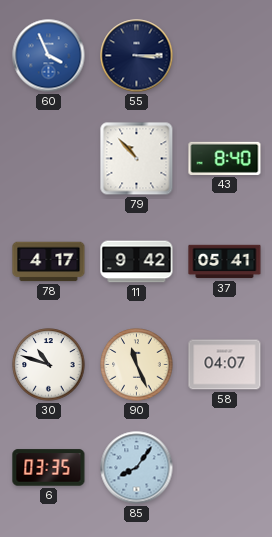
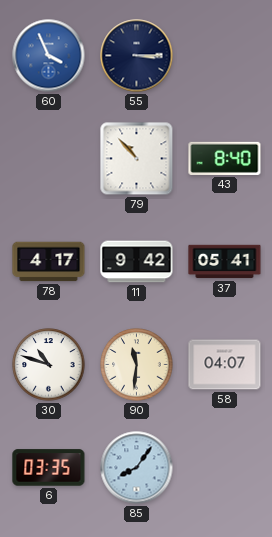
90: 11:26 -> 11:31
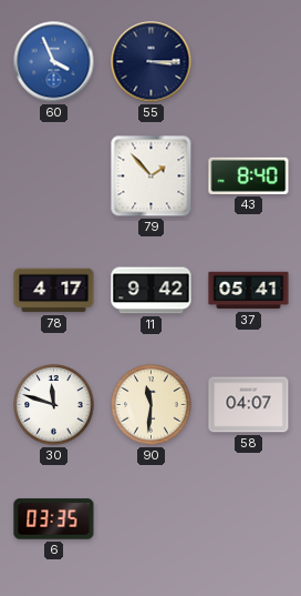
79: 10:53 -> 1:53
30: 10:48 -> 11:48
85: 8:06 -> none
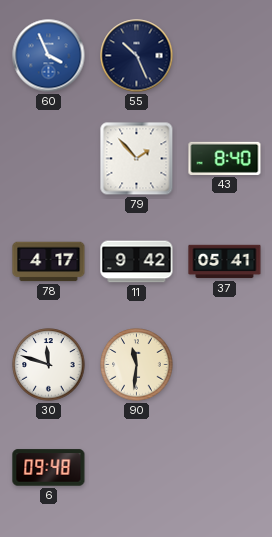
55: 3:15 -> 10:26
58: 04:07 -> none
6: 03:35 -> 09:48
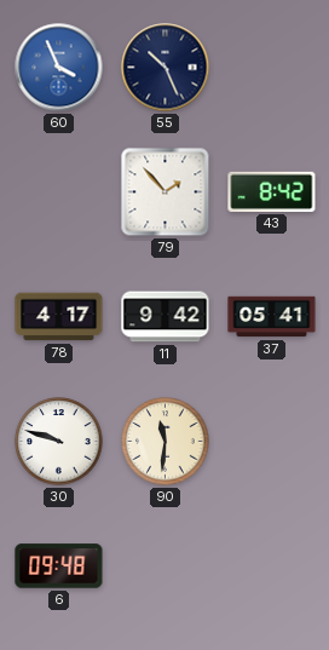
43: 8:40 -> 8:42
30: 11:48 -> 9:48
